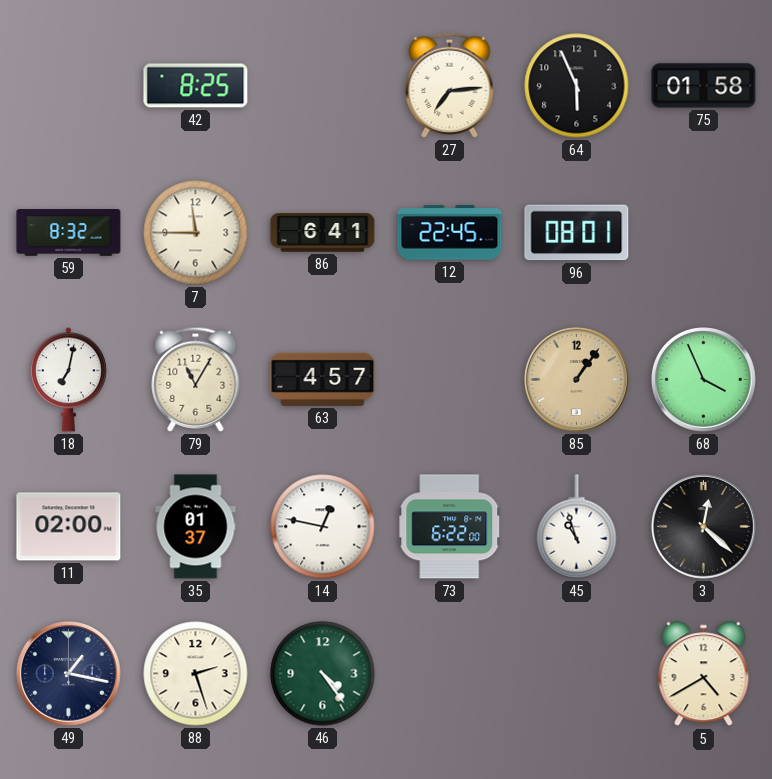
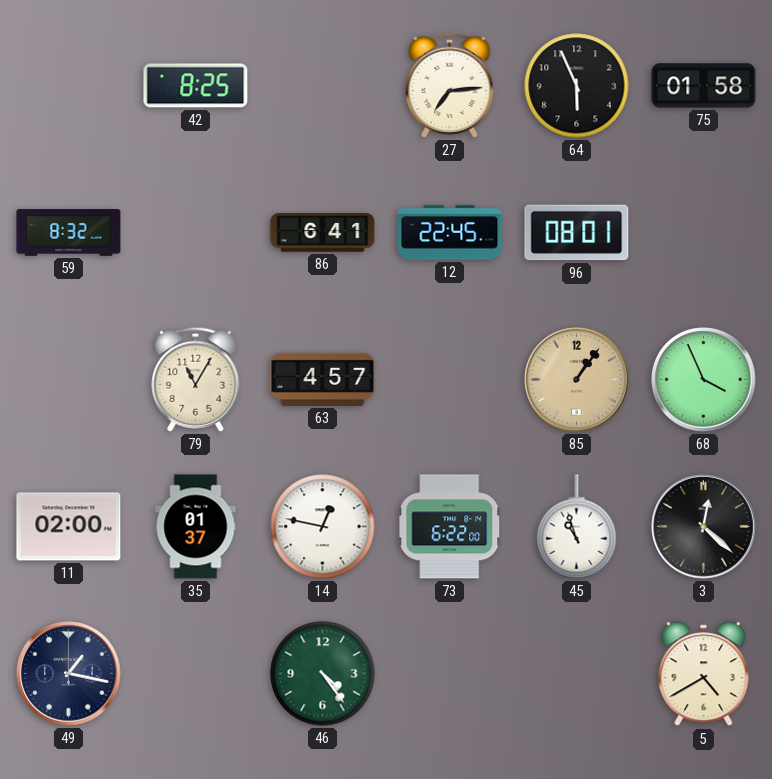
7: 11:45 -> none
18: 7:02 -> none
88: 2:27 -> none
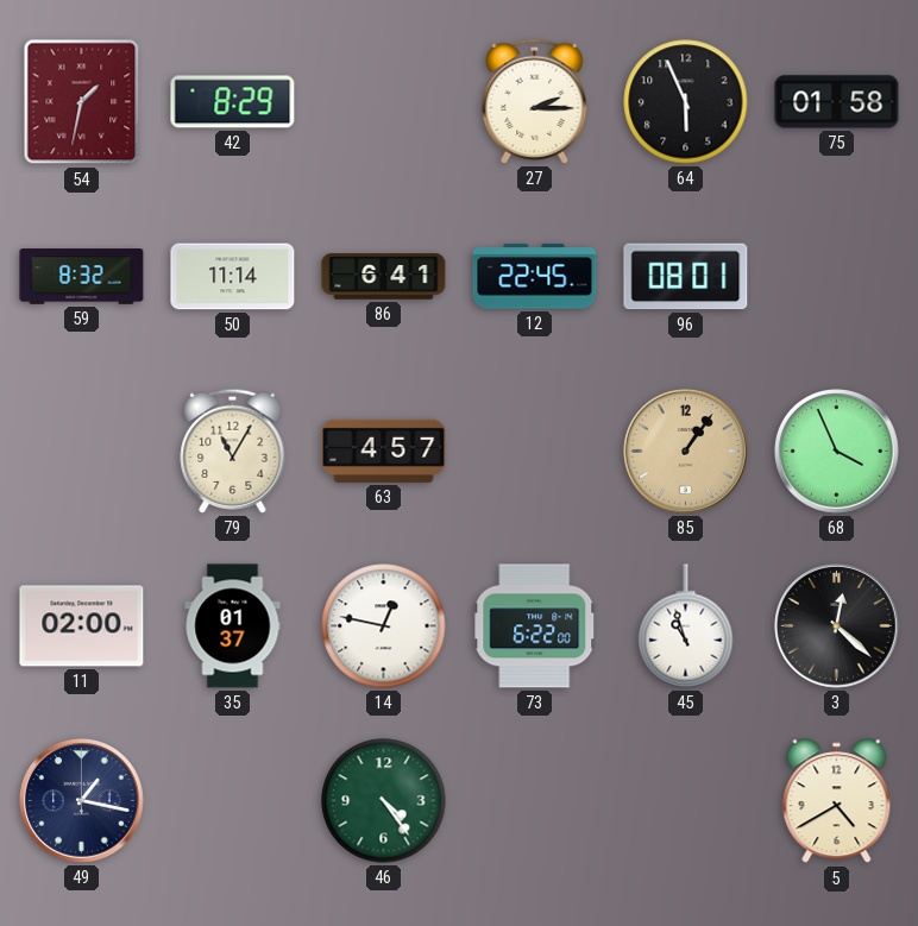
54: none -> 1:32
42: 8:25 -> 8:29
27: 7:14 -> 2:15
50: none -> 11:14
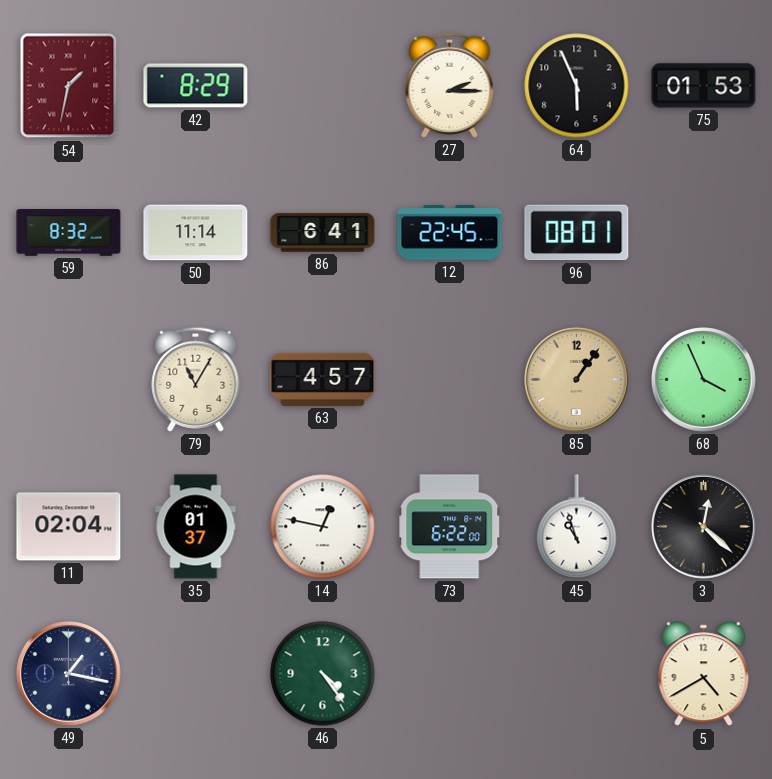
75: 01:58 -> 01:53
11: 02:00 -> 02:04
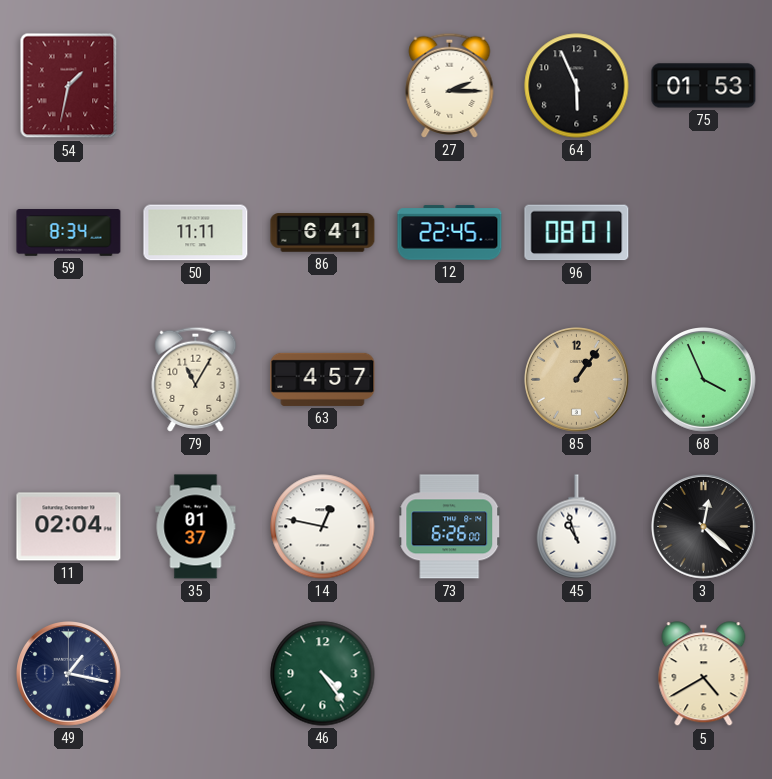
42: 8:29 -> none
59: 8:32 -> 8:34
50: 11:14 -> 11:11
73: 6:22 -> 6:26
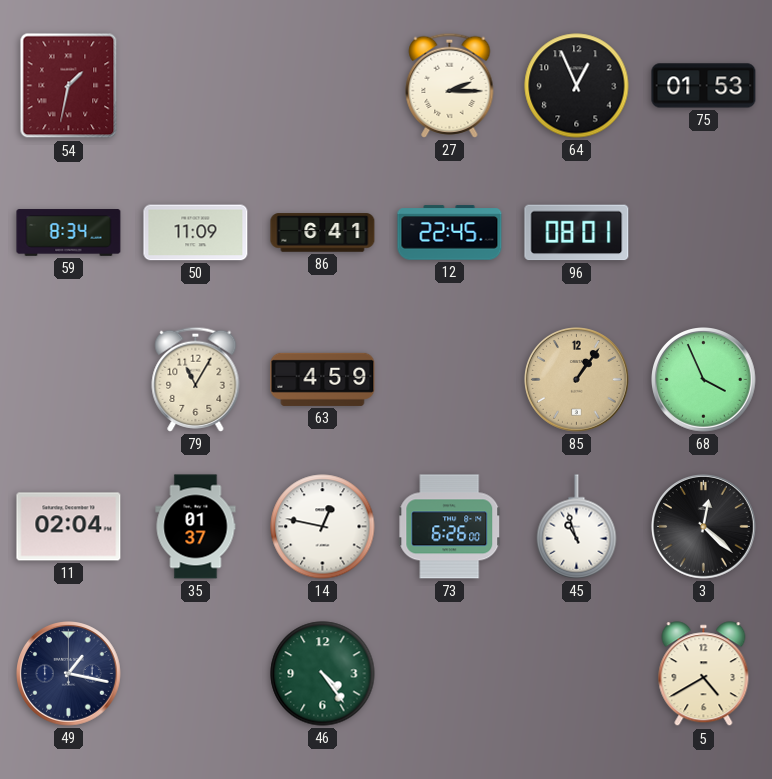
64: 5:56 -> 12:56
50: 11:11 -> 11:09
63: 4:57 -> 4:59
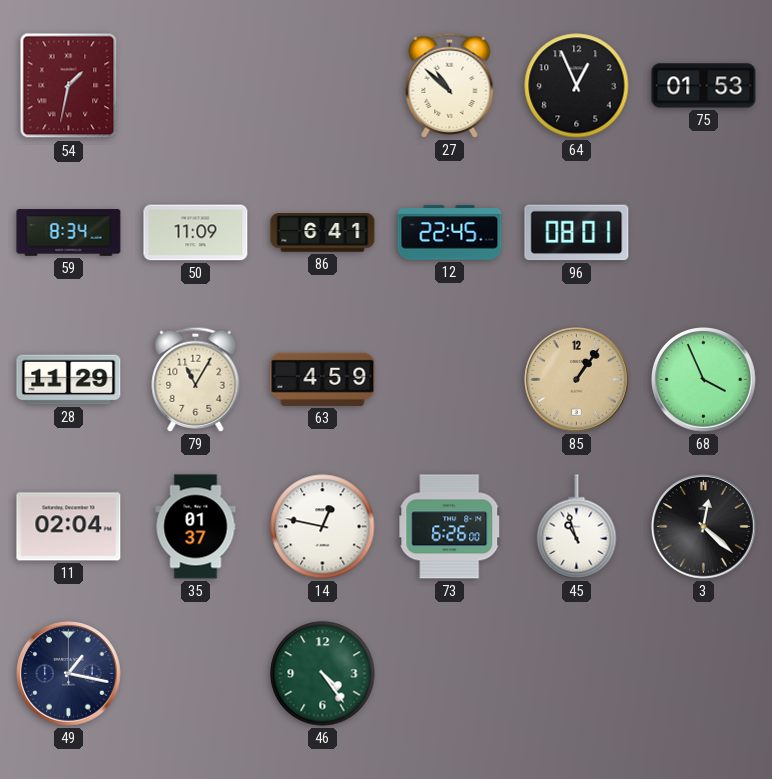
27: 2:15 -> 10:52
28: none -> 11:29
5: 4:40 -> none
